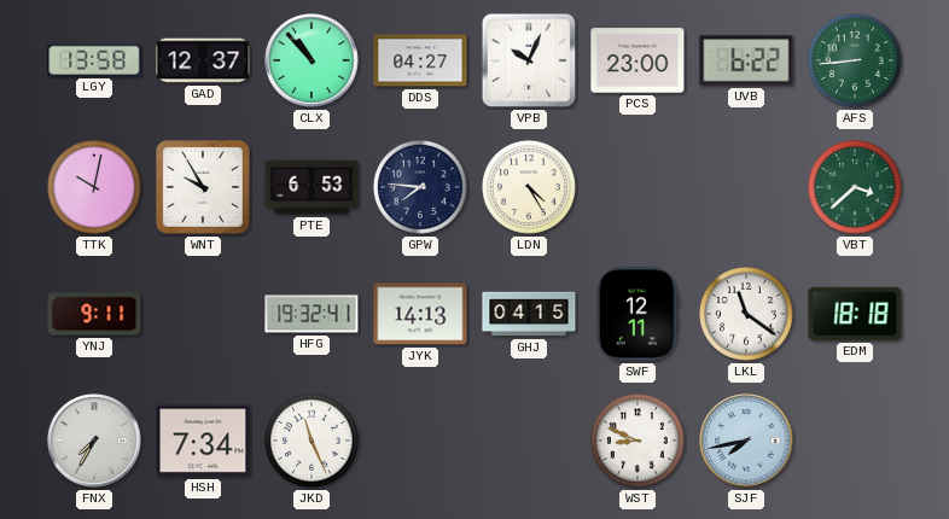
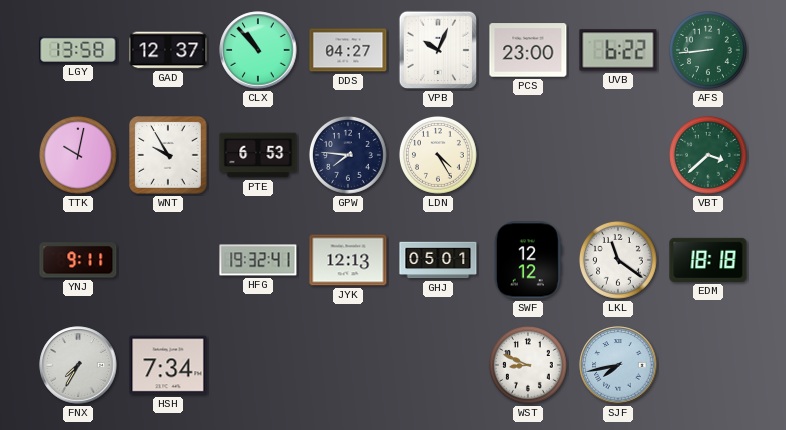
JYK: 14:13 -> 12:13
GHJ: 04:15 -> 05:01
SWF: 12:11 -> 12:12
JKD: 11:26 -> none
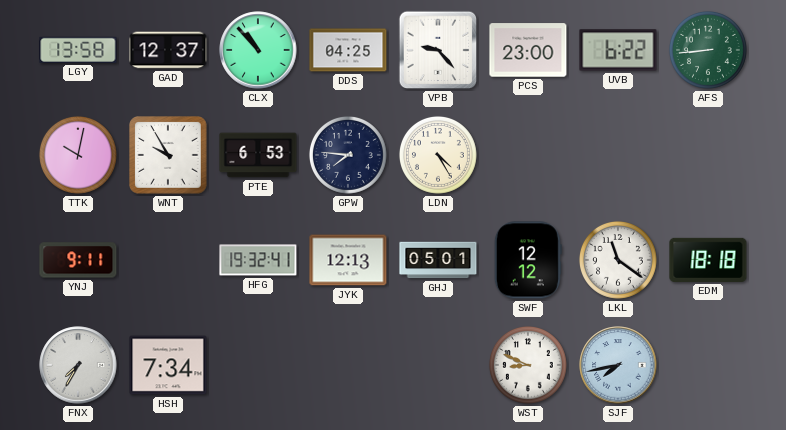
DDS: 04:27 -> 04:25
VPB: 10:04 -> 9:23
VBT: 3:38 -> none
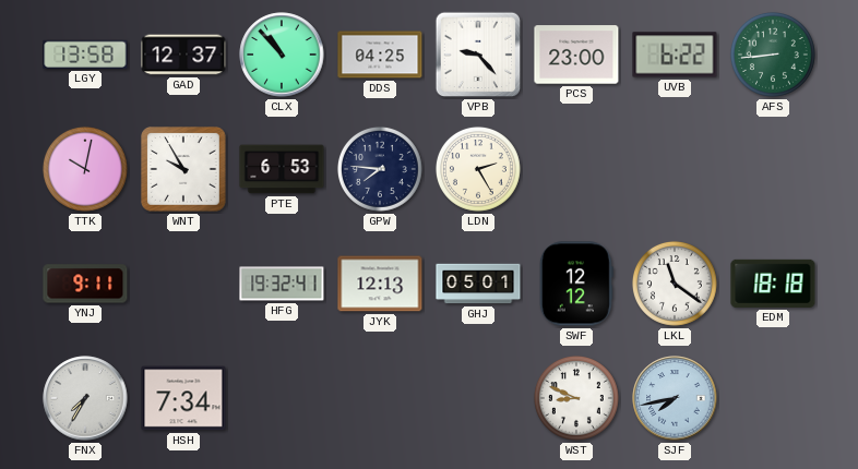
LDN: 4:25 -> 2:25
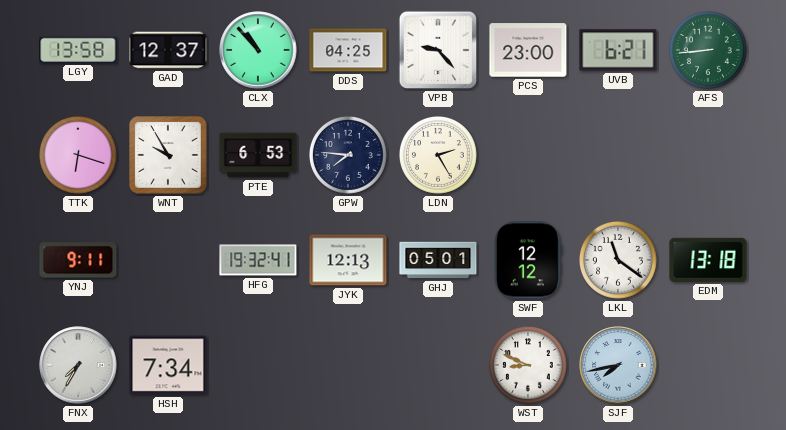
UVB: 6:22 -> 6:21
TTK: 10:02 -> 6:18
EDM: 18:18 -> 13:18
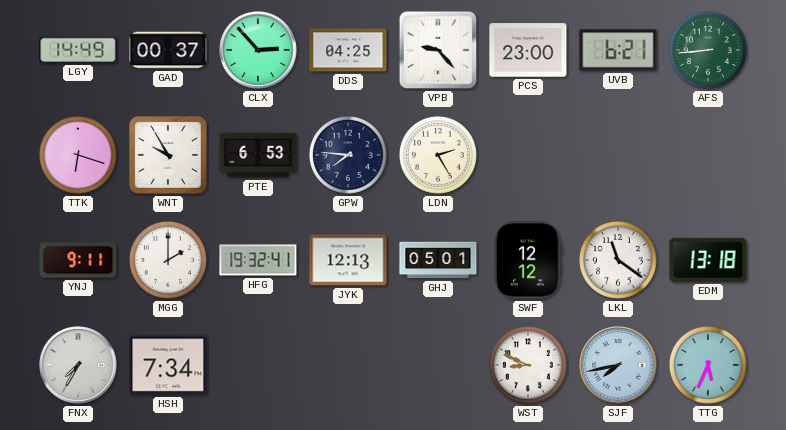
LGY: 13:58 -> 14:49
GAD: 12:37 -> 00:37
CLX: 10:53 -> 2:53
MGG: none -> 2:00
TTG: none -> 5:34
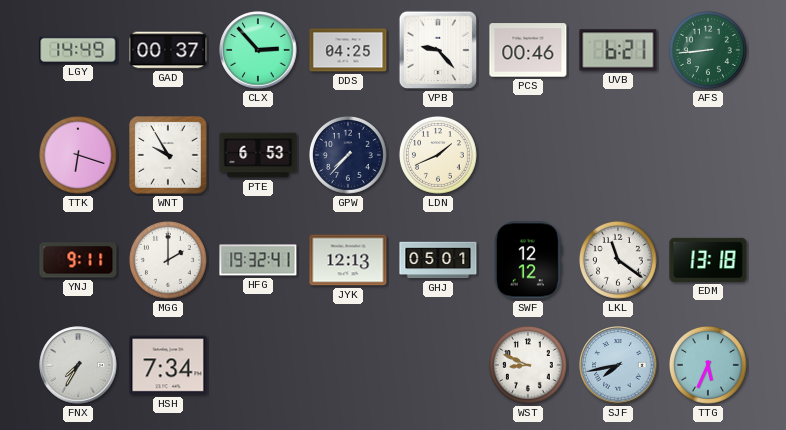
PCS: 23:00 -> 00:46
GPW: 7:46 -> 7:37
LDN: 2:25 -> 1:41
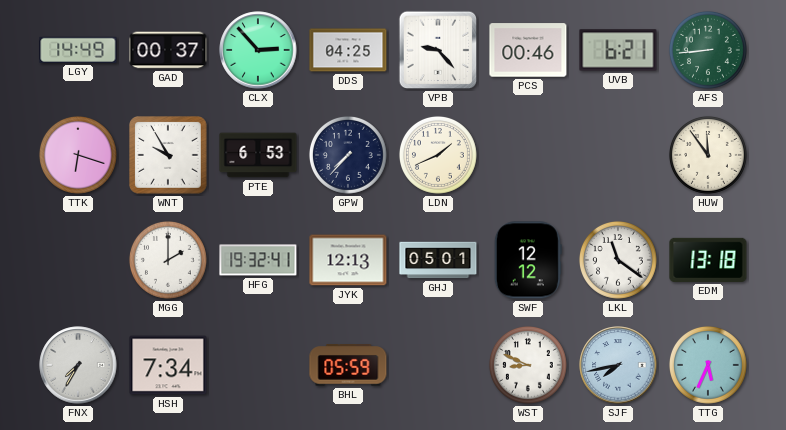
HUW: none -> 11:54
YNJ: 9:11 -> none
BHL: none -> 05:59
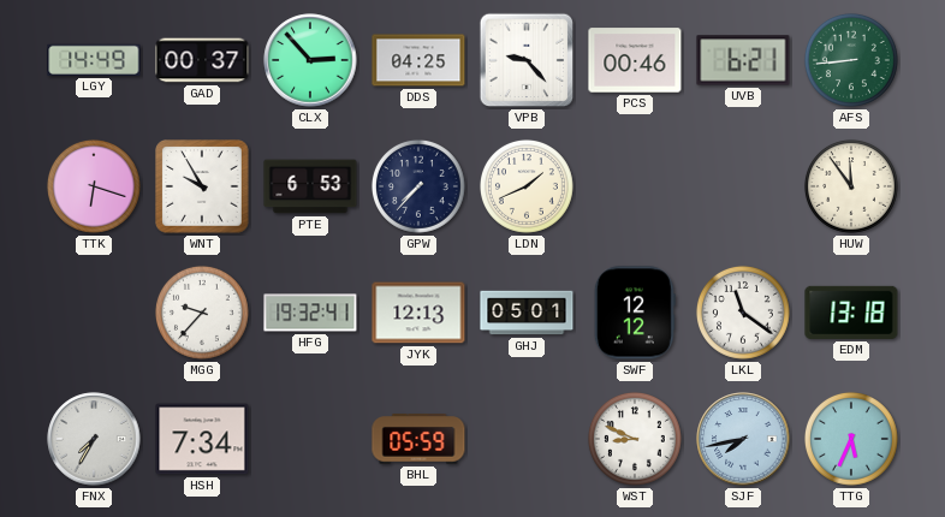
MGG: 2:00 -> 9:37
